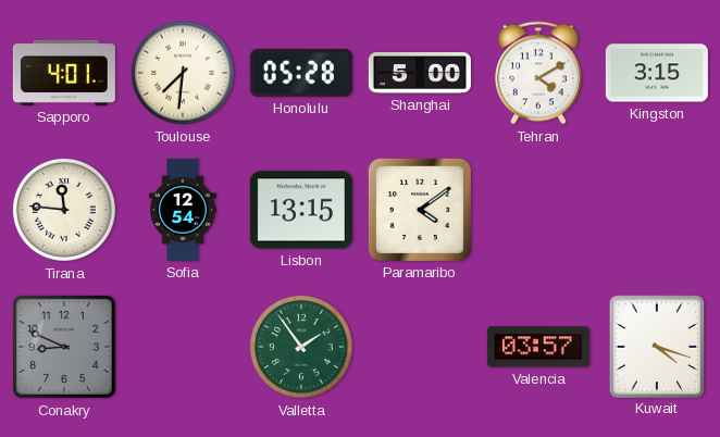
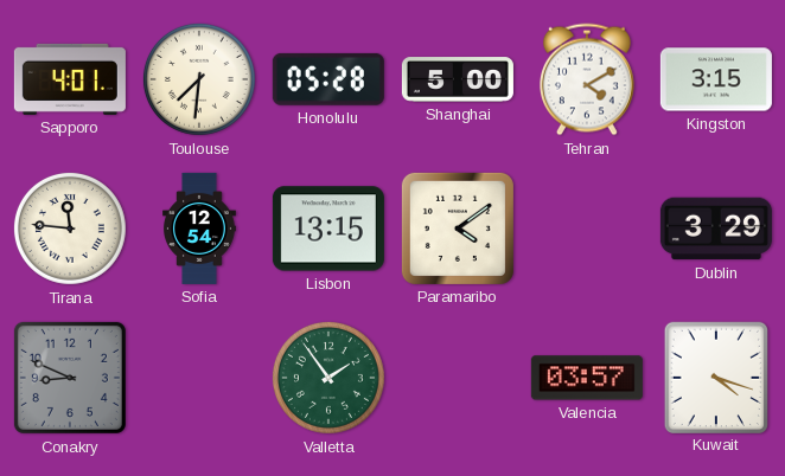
Dublin: none -> 3:29
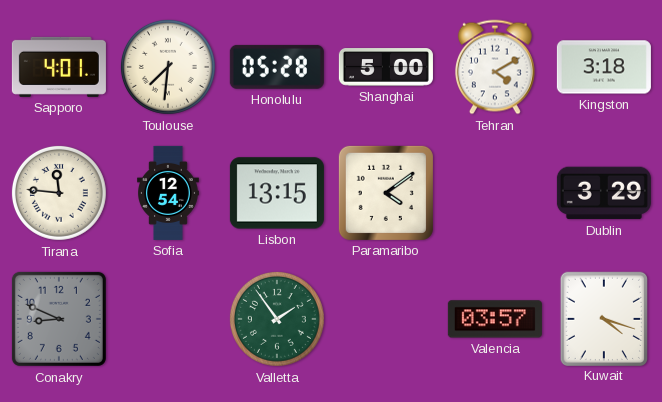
Kingston: 3:15 -> 3:18
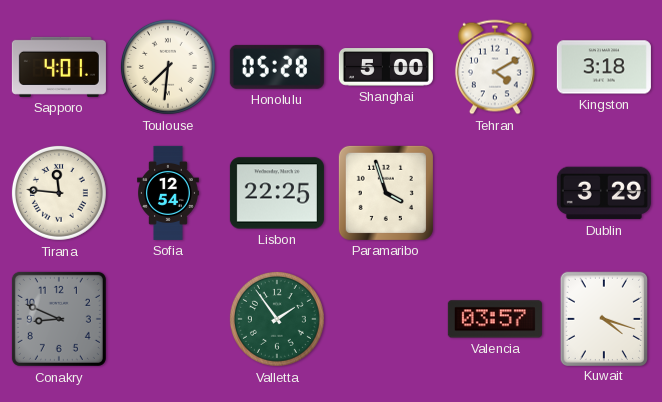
Lisbon: 13:15 -> 22:25
Paramaribo: 4:09 -> 3:57
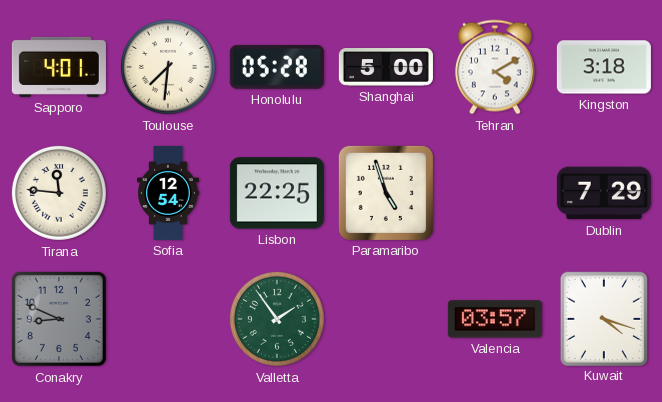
Paramaribo: 3:57 -> 4:57
Dublin: 3:29 -> 7:29
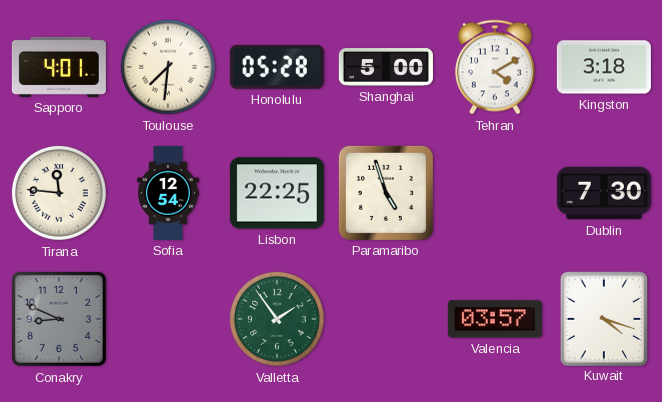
Dublin: 7:29 -> 7:30
